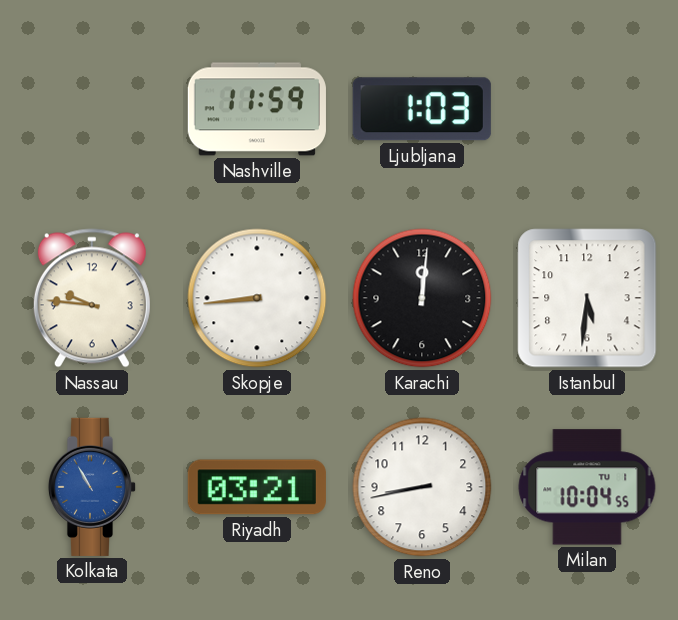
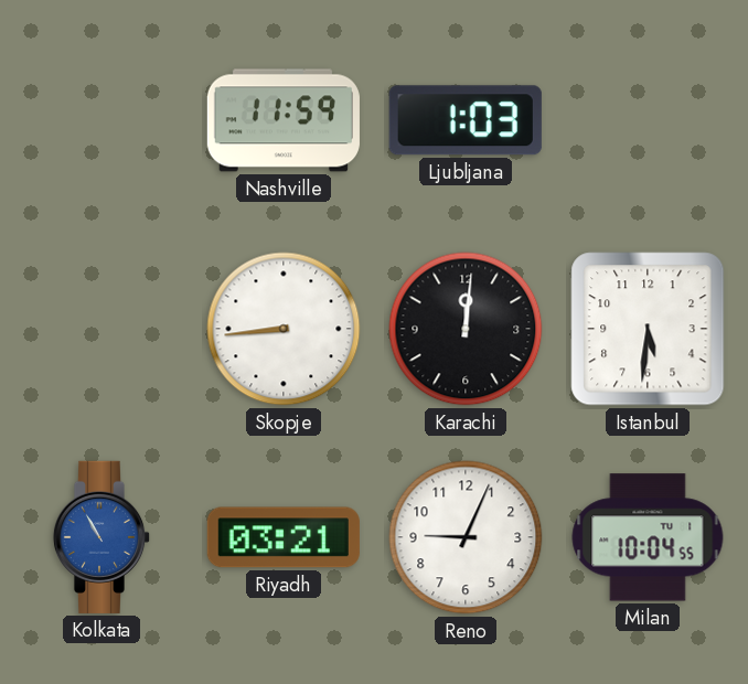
Nassau: 9:46 -> none
Reno: 8:43 -> 9:04
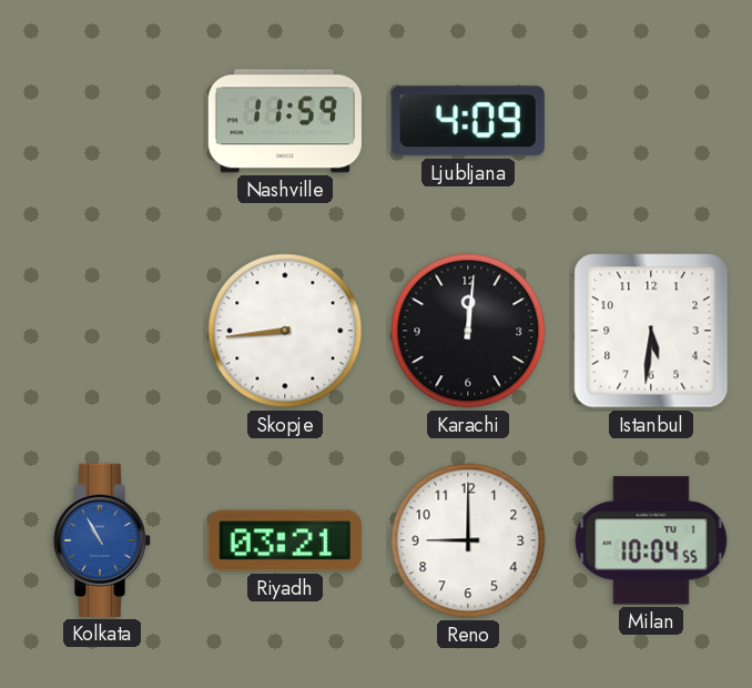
Ljubljana: 1:03 -> 4:09
Reno: 9:04 -> 9:00
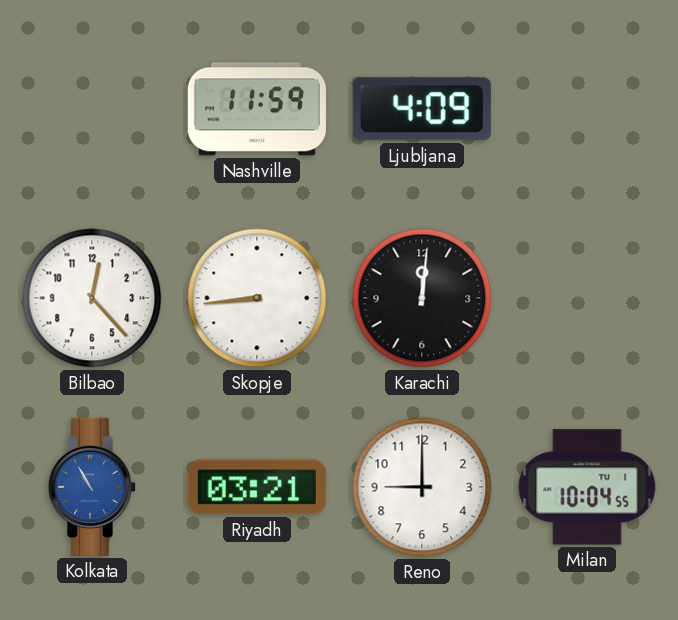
Bilbao: none -> 12:23
Istanbul: 5:31 -> none
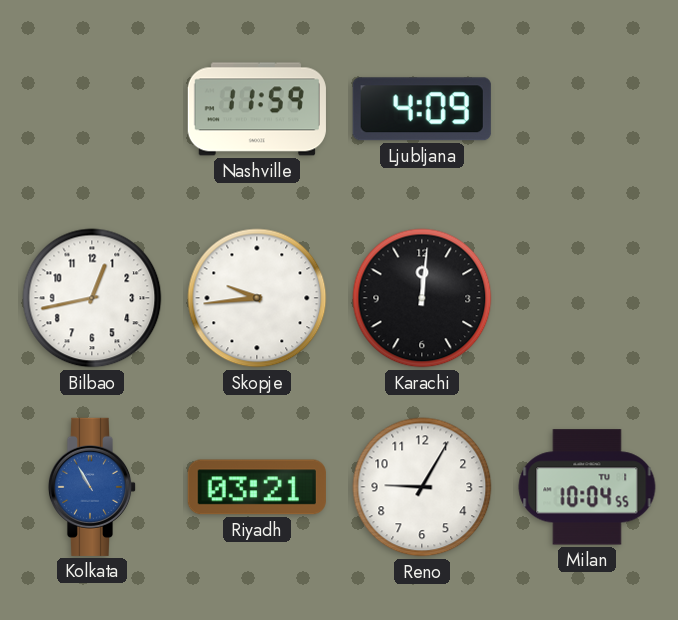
Bilbao: 12:23 -> 12:43
Skopje: 8:44 -> 9:44
Reno: 9:00 -> 9:05
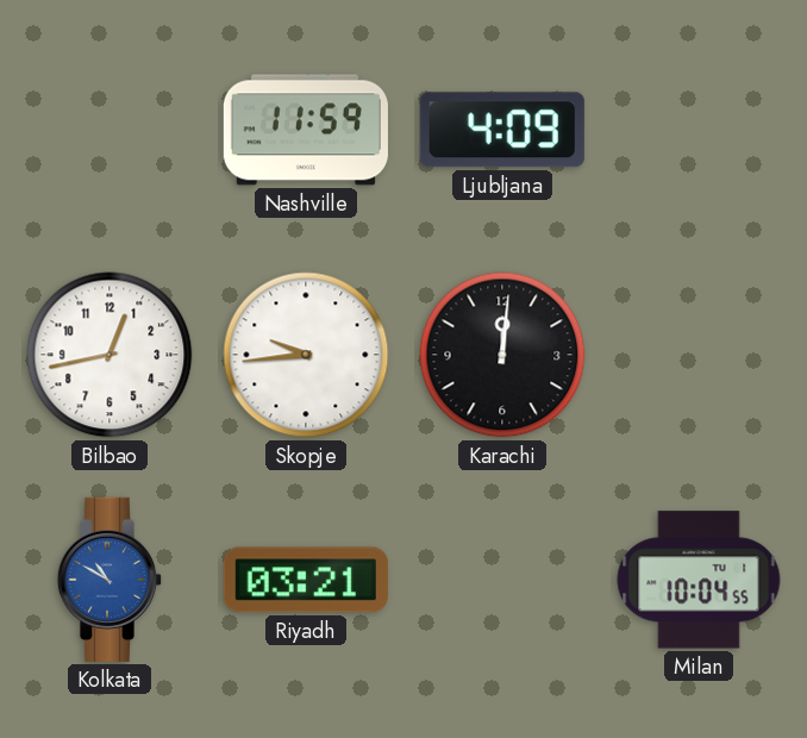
Kolkata: 10:55 -> 10:50
Reno: 9:05 -> none
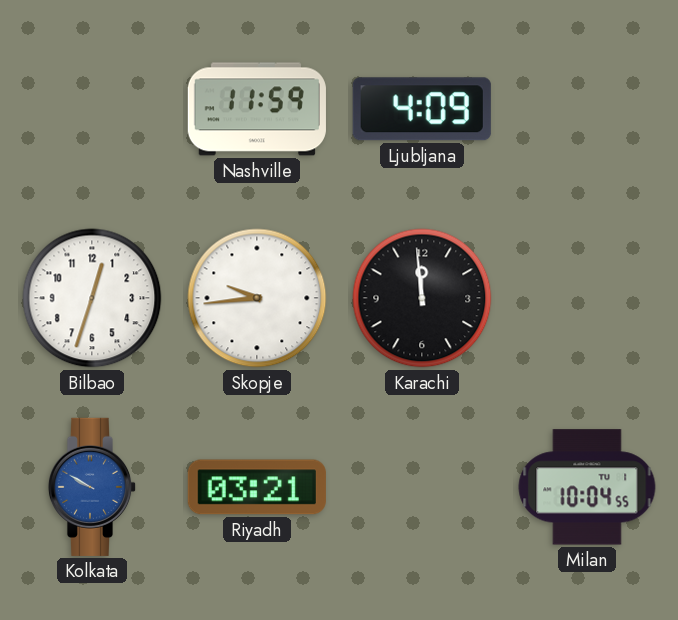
Bilbao: 12:43 -> 12:33
Karachi: 12:01 -> 11:59
Kolkata: 10:50 -> 9:50
